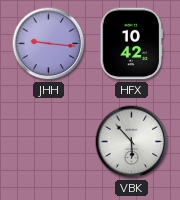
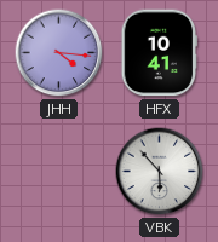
JHH: 9:16 -> 4:16
HFX: 10:42 -> 10:41
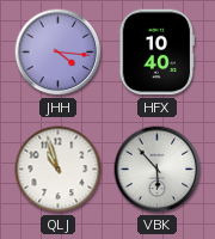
HFX: 10:41 -> 10:40
QLJ: none -> 10:57
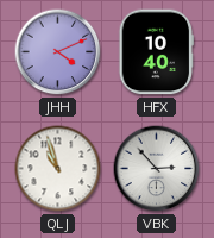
JHH: 4:16 -> 4:11
VBK: 5:53 -> 2:53
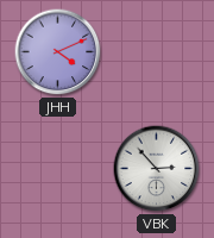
HFX: 10:40 -> none
QLJ: 10:57 -> none
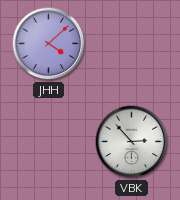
JHH: 4:11 -> 4:08
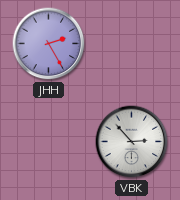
JHH: 4:08 -> 2:25
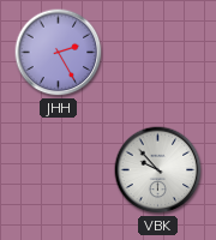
VBK: 2:53 -> 9:53
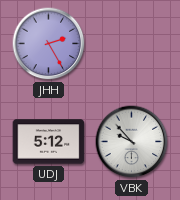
UDJ: none -> 5:12
